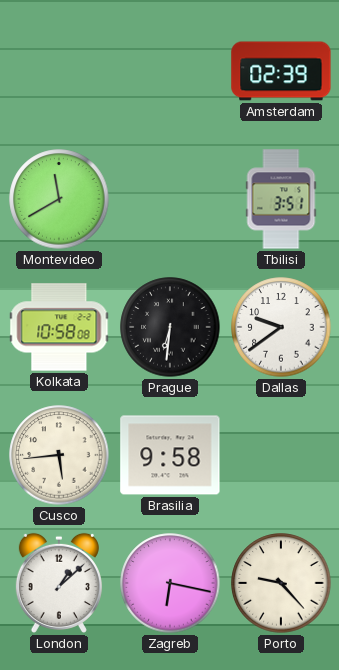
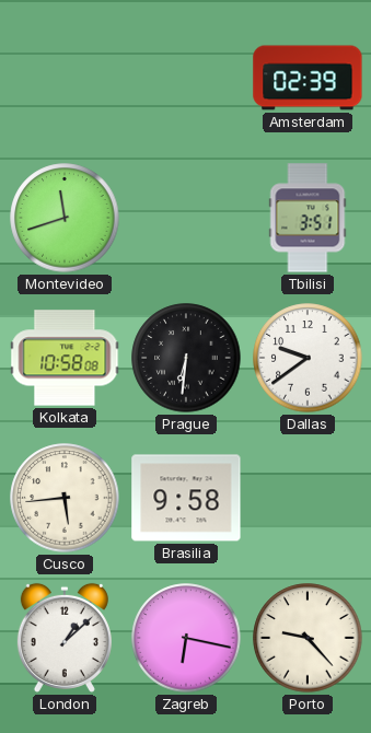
Montevideo: 11:40 -> 11:42
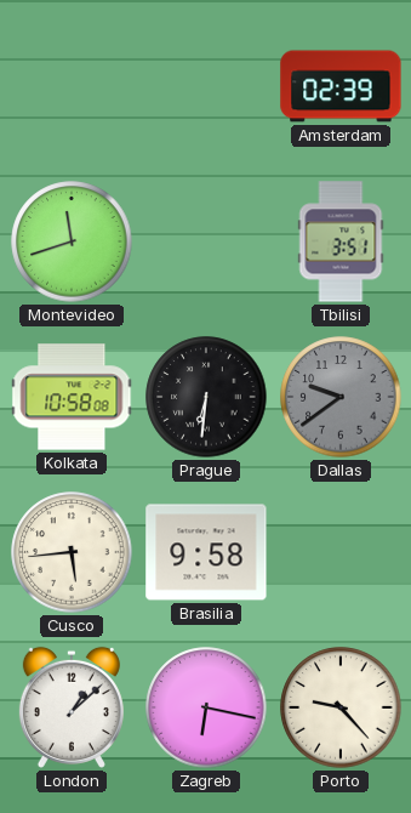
Dallas dial: white -> grey
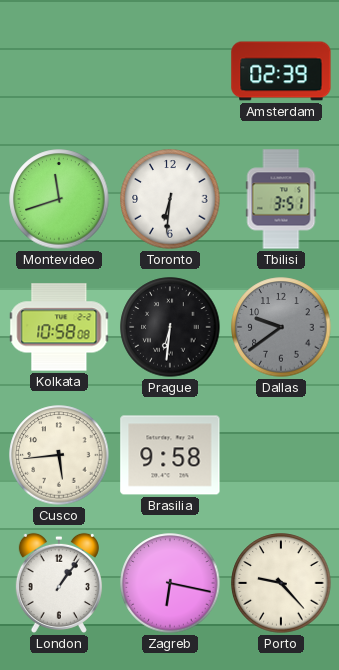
Toronto: none -> 6:31
London: 1:08 -> 1:06
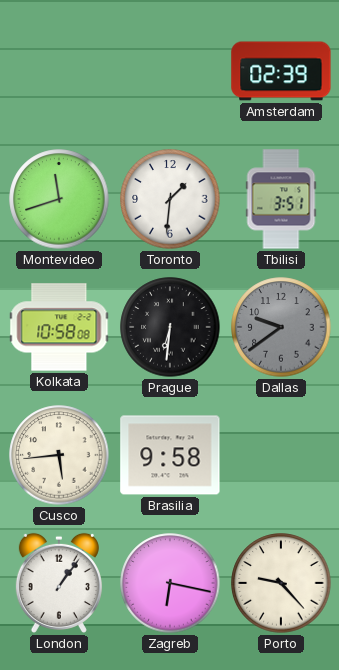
Toronto: 6:31 -> 1:31
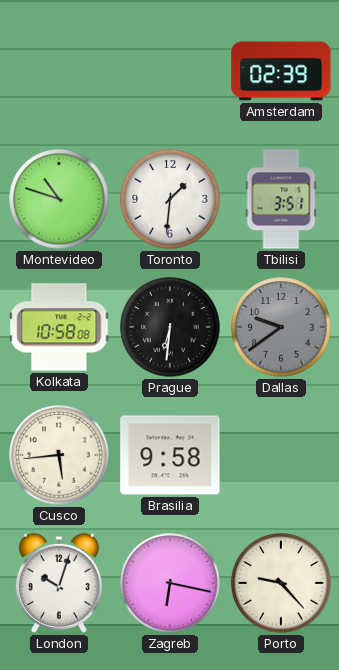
Montevideo: 11:42 -> 10:48
London: 1:06 -> 10:03
